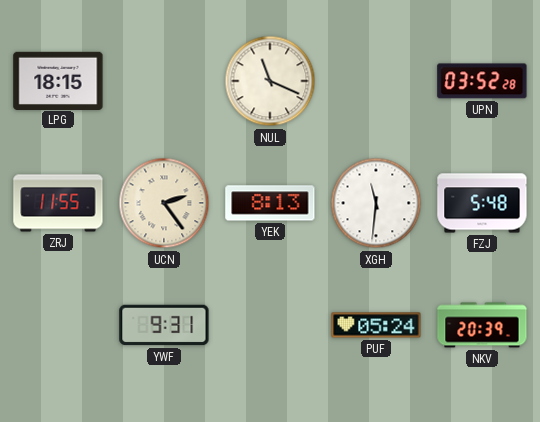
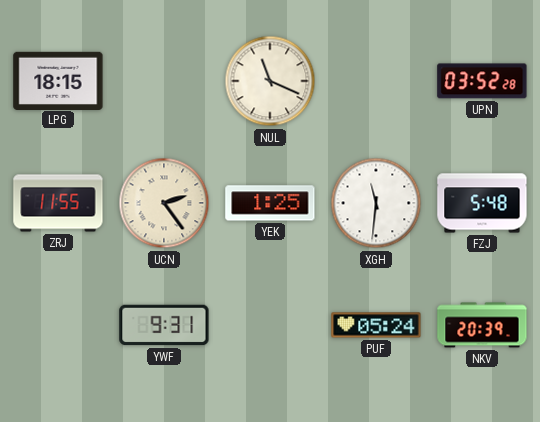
YEK: 8:13 -> 1:25
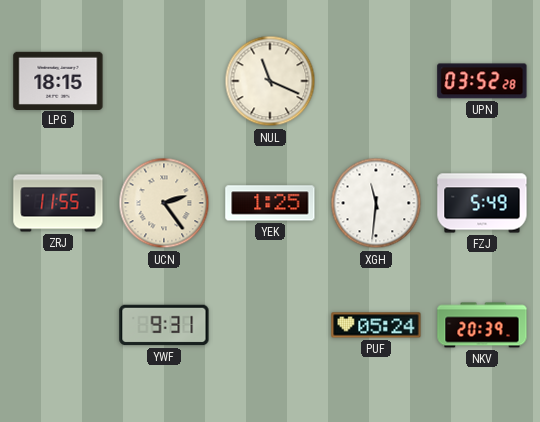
FZJ: 5:48 -> 5:49
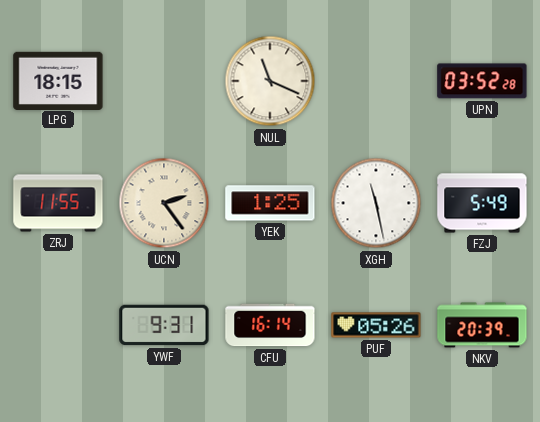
XGH: 11:31 -> 11:28
CFU: none -> 16:14
PUF: 05:24 -> 05:26
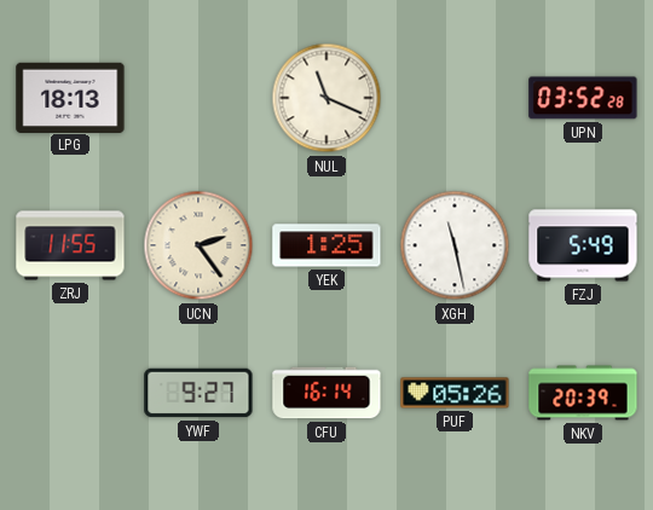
LPG: 18:15 -> 18:13
YWF: 9:31 -> 9:27
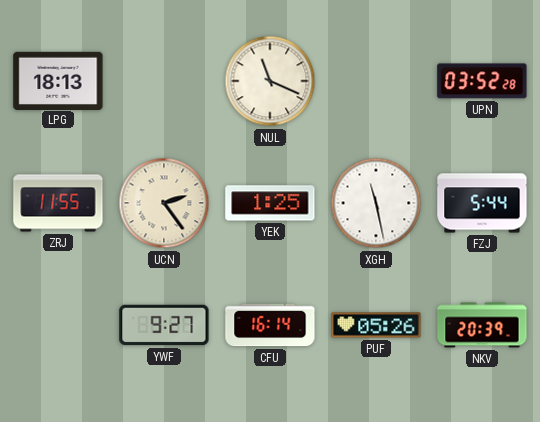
FZJ: 5:49 -> 5:44
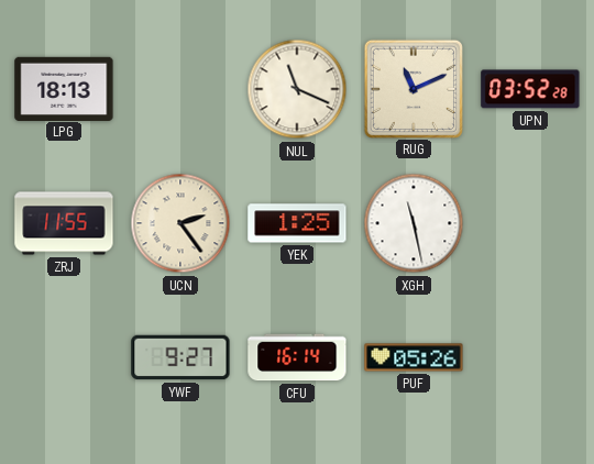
RUG: none -> 11:11
FZJ: 5:44 -> none
NKV: 20:39 -> none
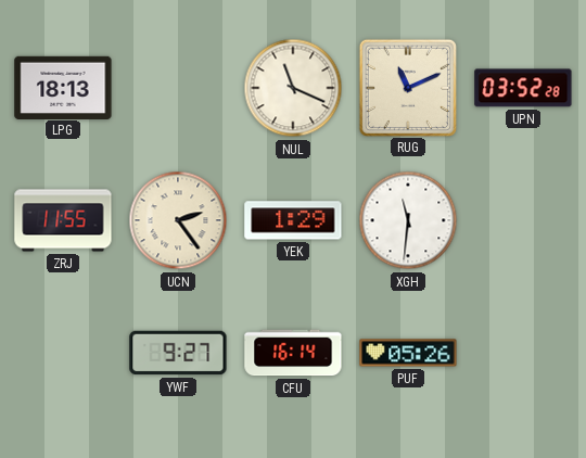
YEK: 1:25 -> 1:29
XGH: 11:28 -> 11:31
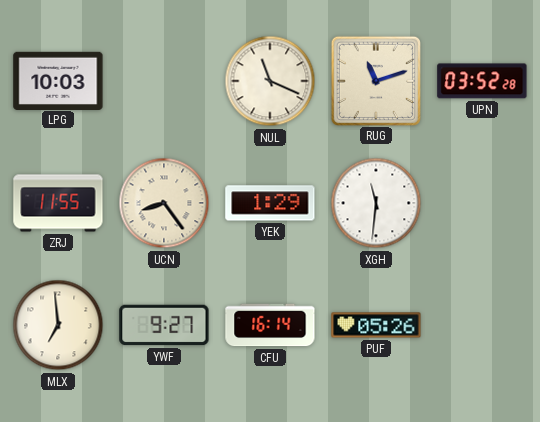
LPG: 18:13 -> 10:03
RUG: 11:11 -> 11:12
UCN: 2:24 -> 8:24
MLX: none -> 6:59
